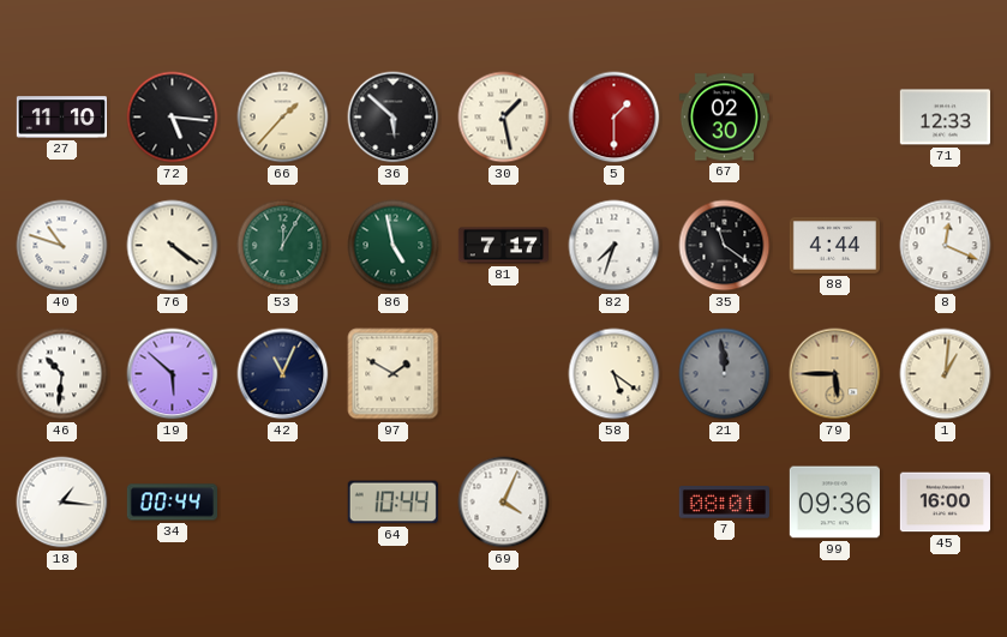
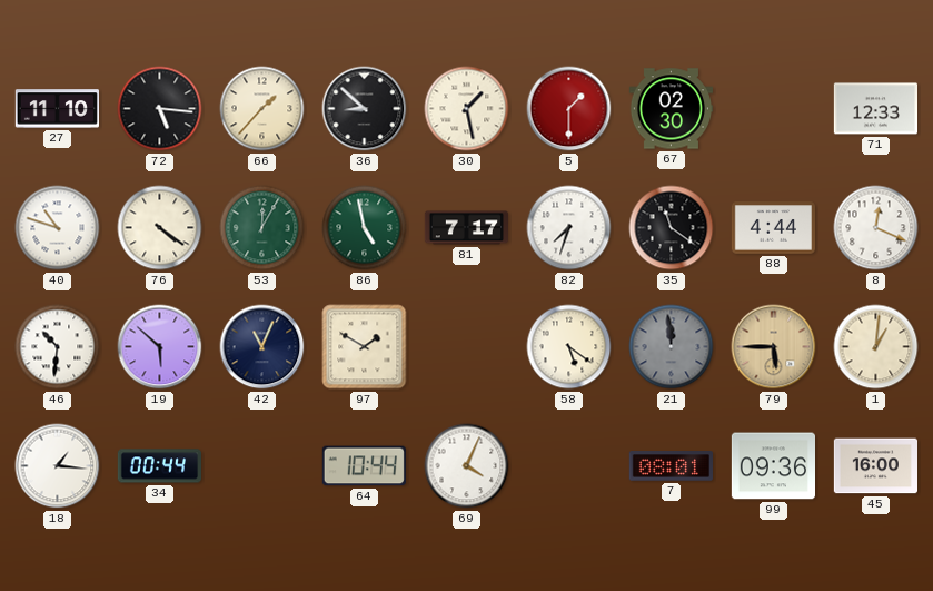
36: 5:52 -> 8:52
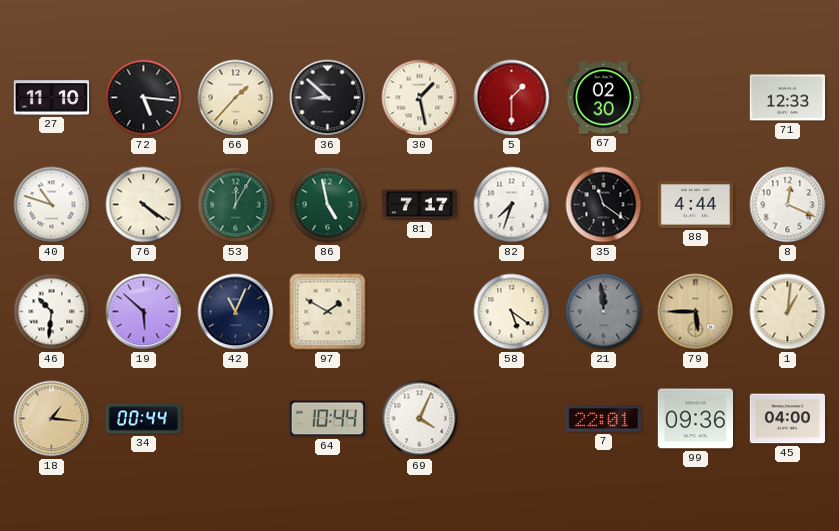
18 dial: white -> champagne
7: 08:01 -> 22:01
45: 16:00 -> 04:00
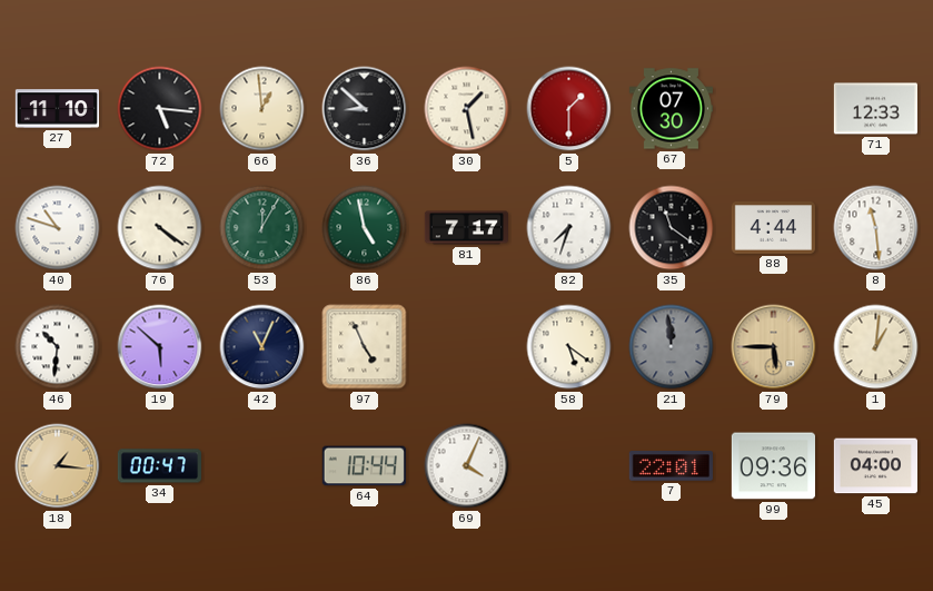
66: 1:37 -> 12:59
67: 02:30 -> 07:30
8: 12:19 -> 11:29
97: 1:50 -> 4:56
34: 00:44 -> 00:47
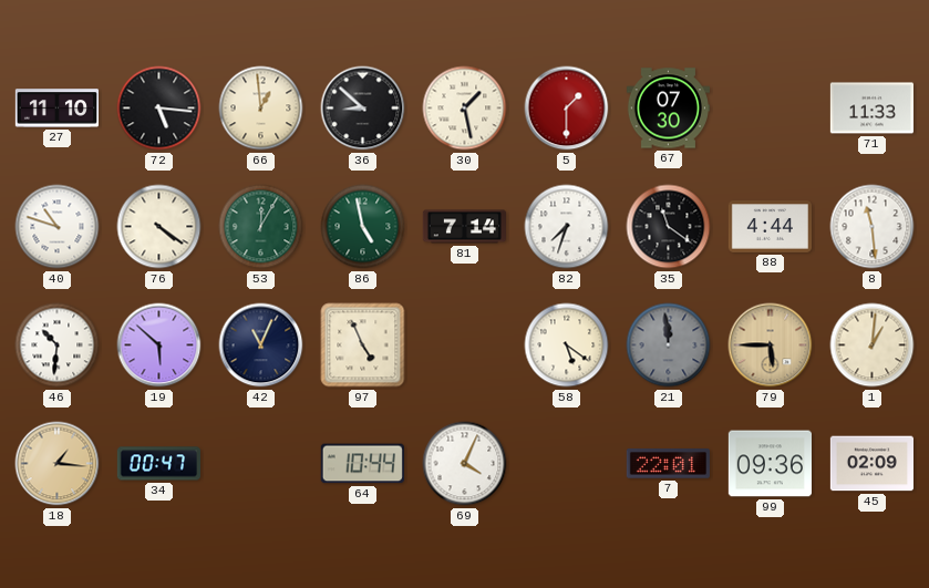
71: 12:33 -> 11:33
81: 7:17 -> 7:14
45: 04:00 -> 02:09
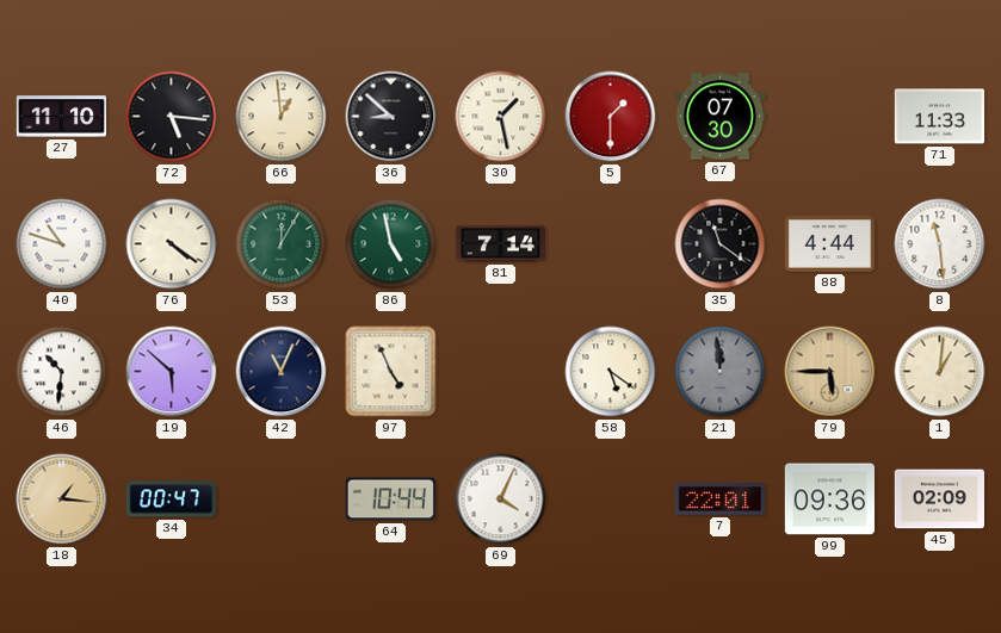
82: 7:33 -> none
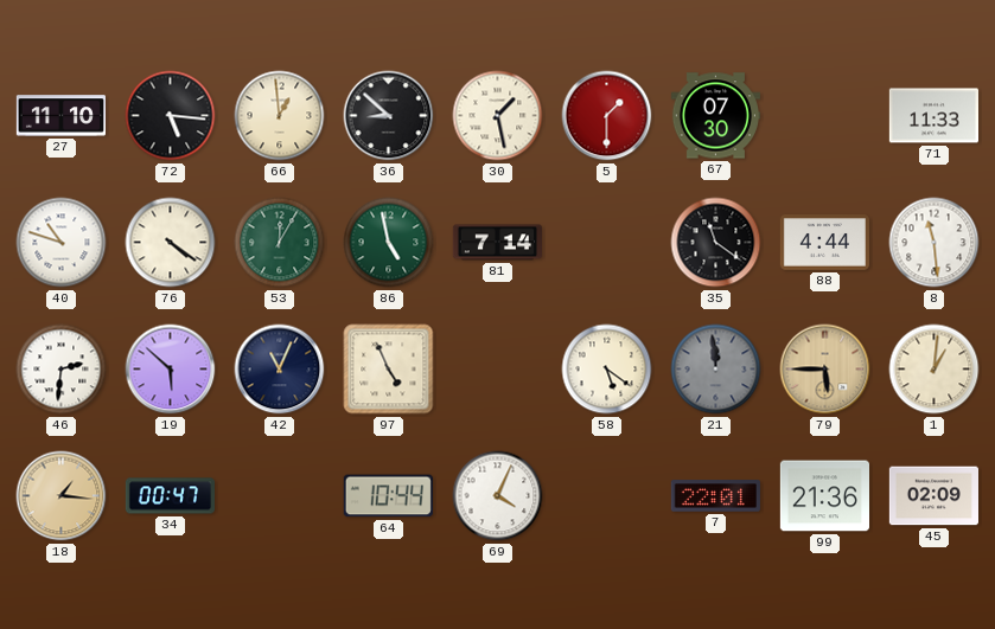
46: 10:31 -> 2:31
99: 09:36 -> 21:36
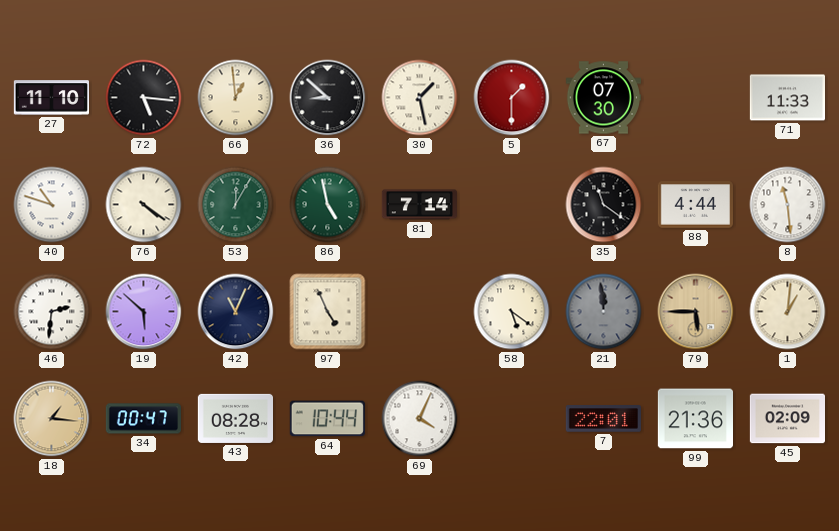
43: none -> 08:28
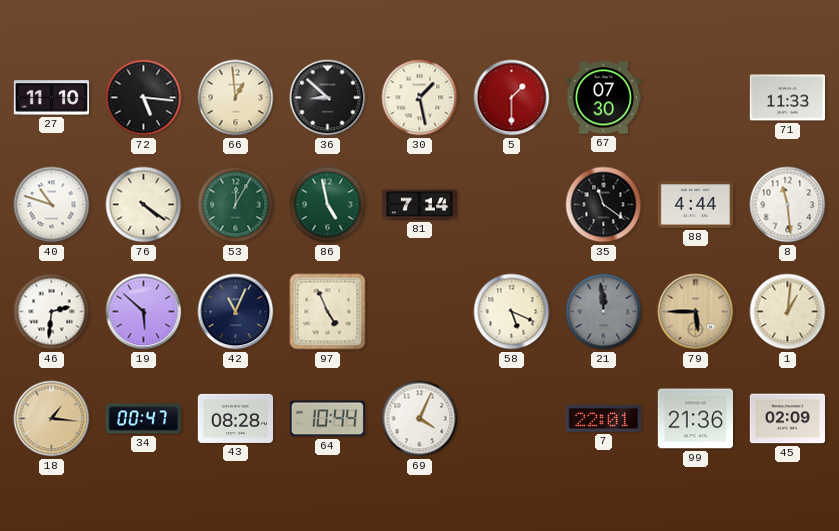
58: 5:21 -> 5:19
